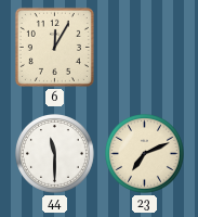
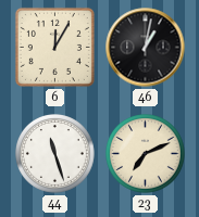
46: none -> 1:02
44: 11:30 -> 11:27
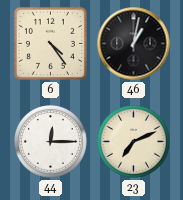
6: 12:05 -> 4:24
44: 11:27 -> 12:15
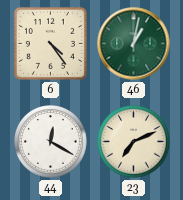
46 dial: black -> green
44: 12:15 -> 12:20
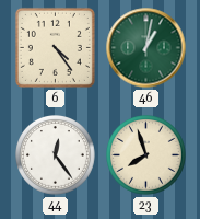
44: 12:20 -> 12:24
23: 7:11 -> 7:57
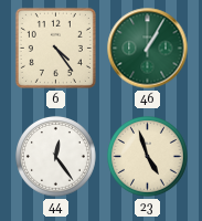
46: 1:02 -> 1:05
23: 7:57 -> 4:57
